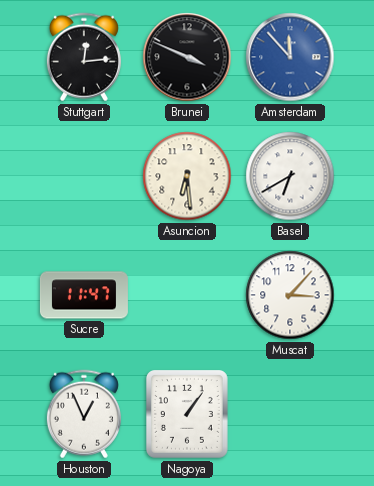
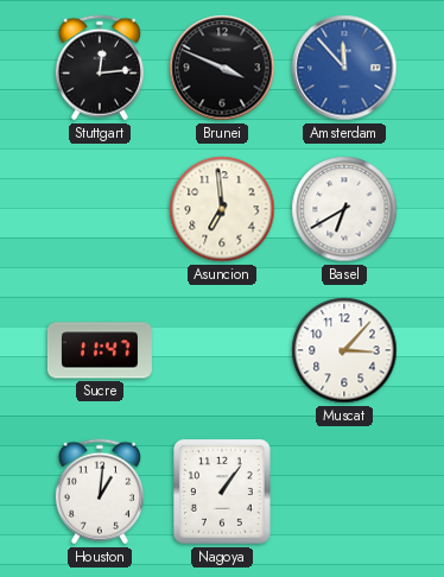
Asuncion: 6:29 -> 6:59
Houston: 12:56 -> 1:01
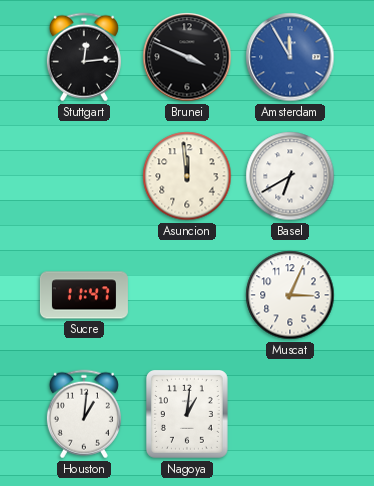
Amsterdam: 11:53 -> 11:55
Asuncion: 6:59 -> 11:59
Muscat: 3:07 -> 3:04
Nagoya: 1:06 -> 1:01
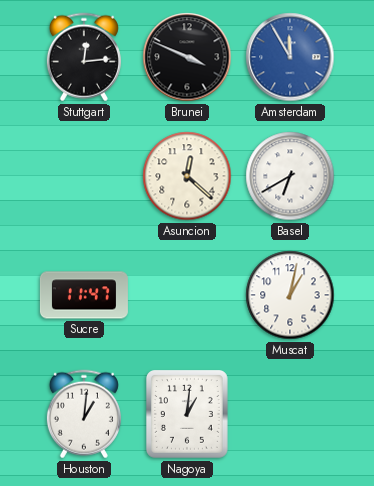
Asuncion: 11:59 -> 12:22
Muscat: 3:04 -> 1:02
